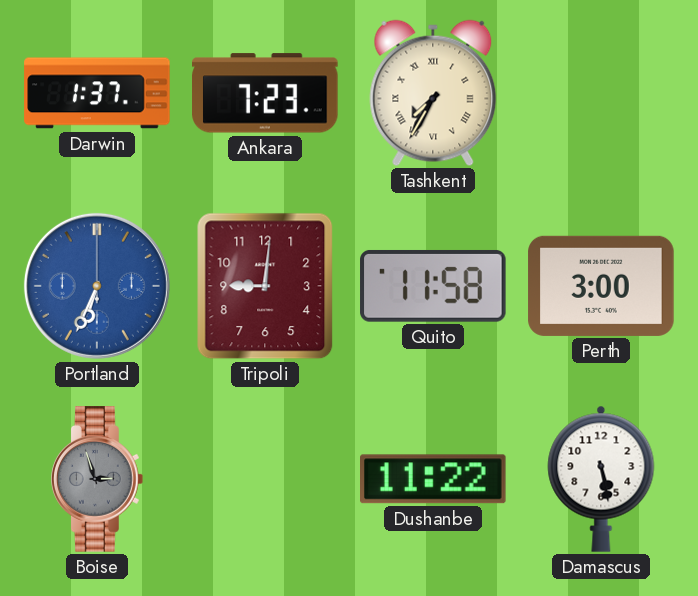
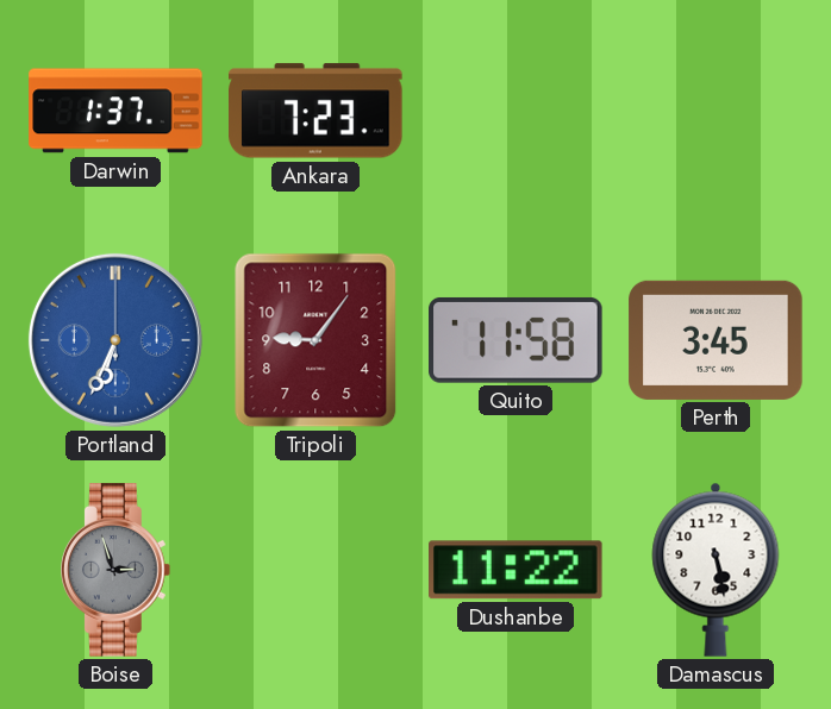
Tashkent: 7:35 -> none
Tripoli: 9:01 -> 9:06
Perth: 3:00 -> 3:45
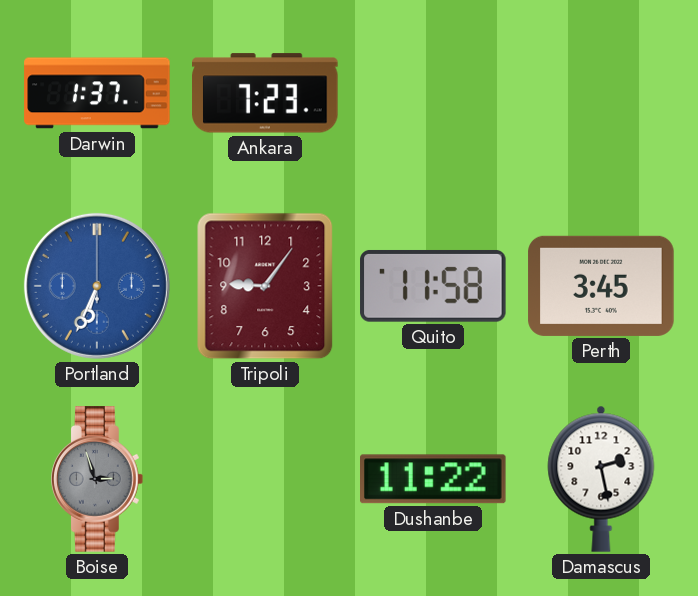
Damascus: 5:28 -> 2:28
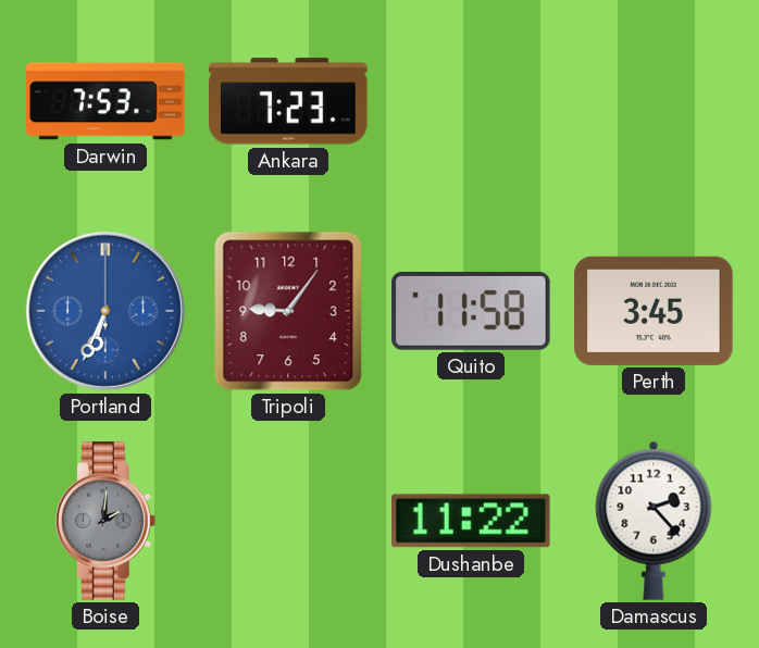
Darwin: 1:37 -> 7:53
Boise: 2:57 -> 2:01
Damascus: 2:28 -> 2:23
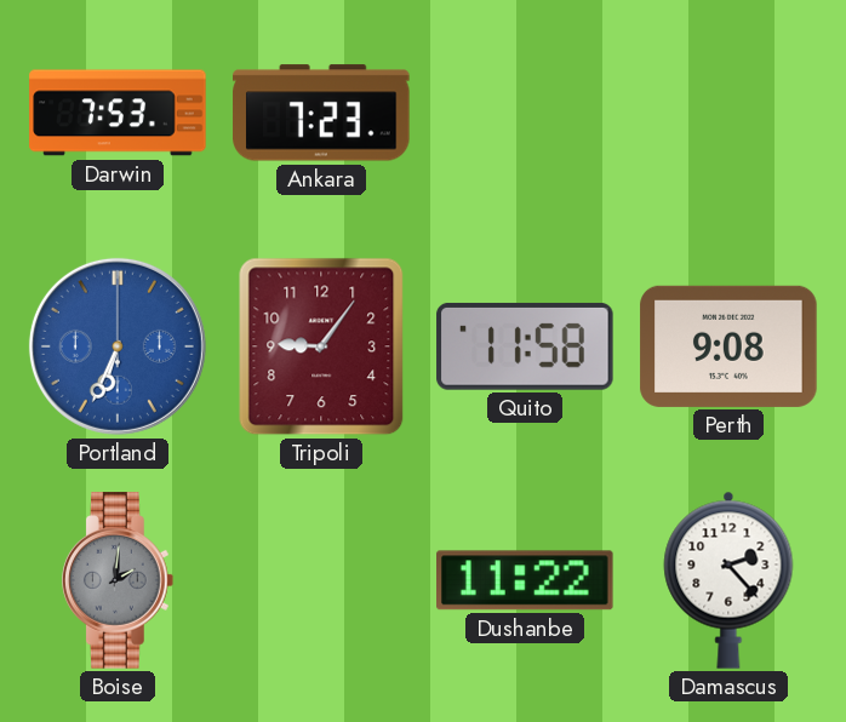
Perth: 3:45 -> 9:08
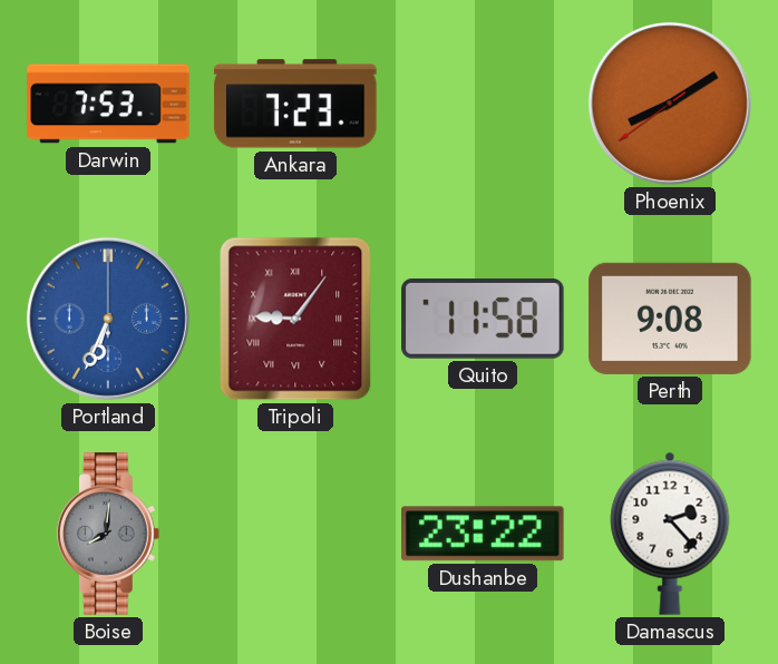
Phoenix: none -> 8:09
Tripoli numerals: Arabic -> Roman
Boise: 2:01 -> 8:01
Dushanbe: 11:22 -> 23:22
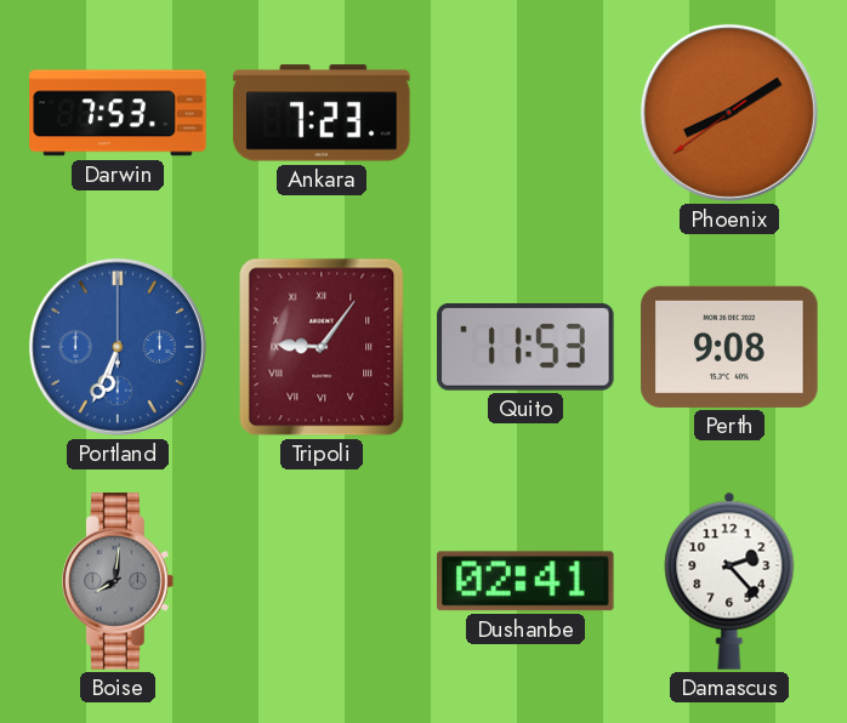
Quito: 11:58 -> 11:53
Dushanbe: 23:22 -> 02:41
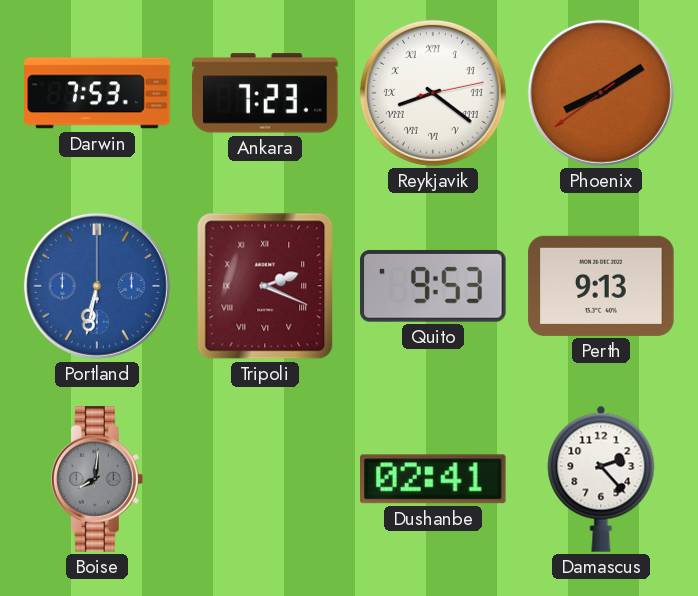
Reykjavik: none -> 8:21
Portland: 6:34 -> 6:32
Tripoli: 9:06 -> 2:19
Quito: 11:53 -> 9:53
Perth: 9:08 -> 9:13
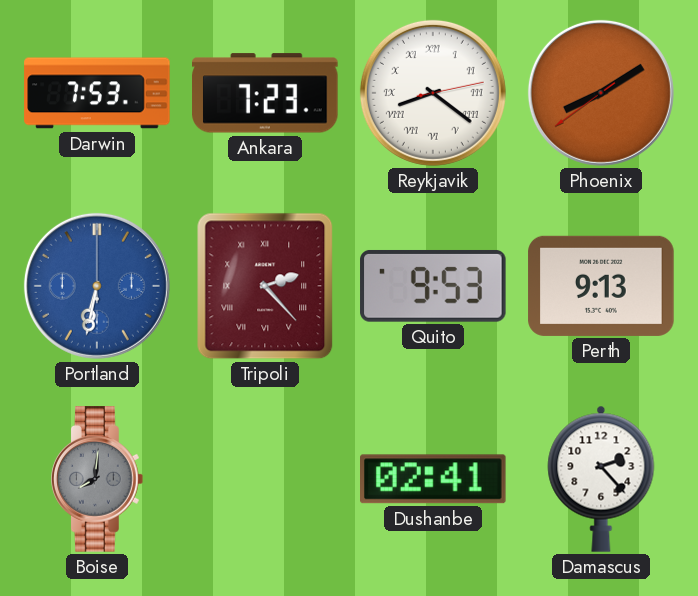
Tripoli: 2:19 -> 2:23
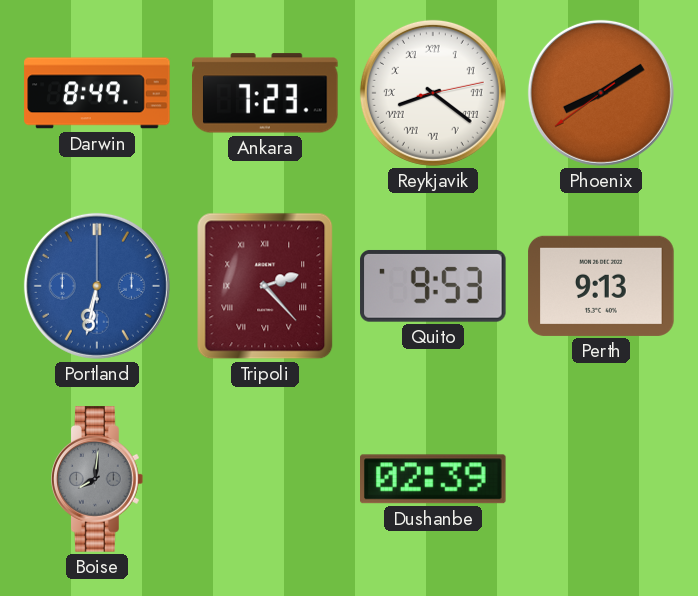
Darwin: 7:53 -> 8:49
Dushanbe: 02:41 -> 02:39
Damascus: 2:23 -> none
